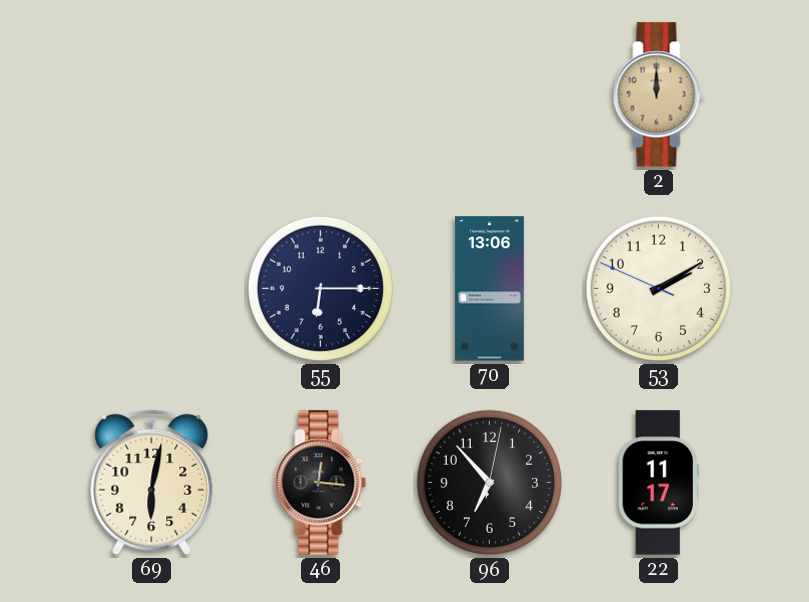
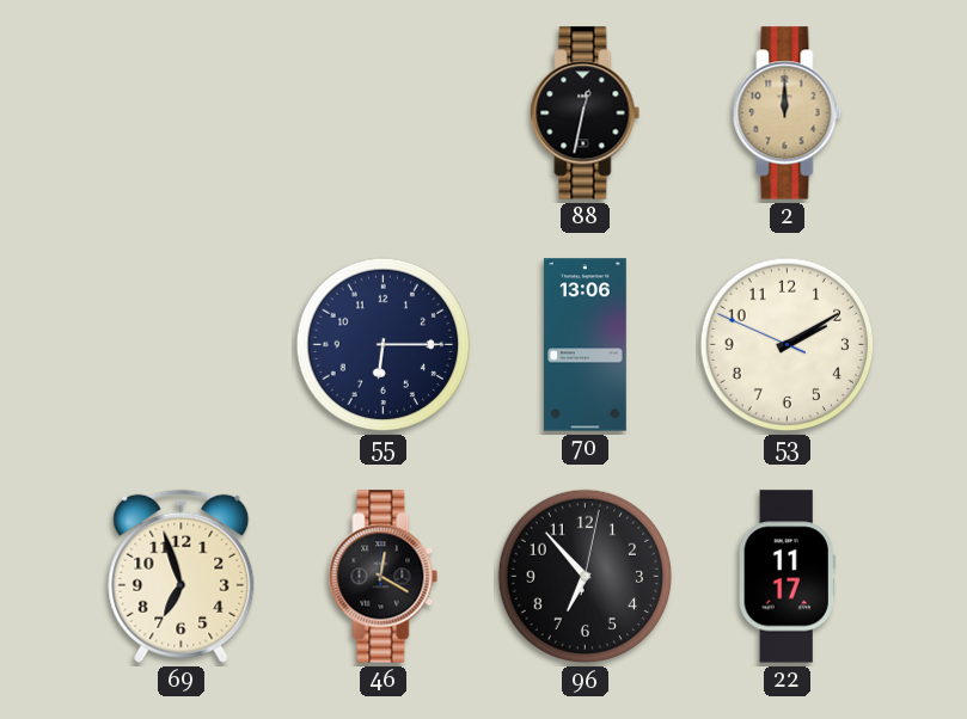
88: none -> 12:32
69: 6:02 -> 6:57
46: 12:16 -> 12:20
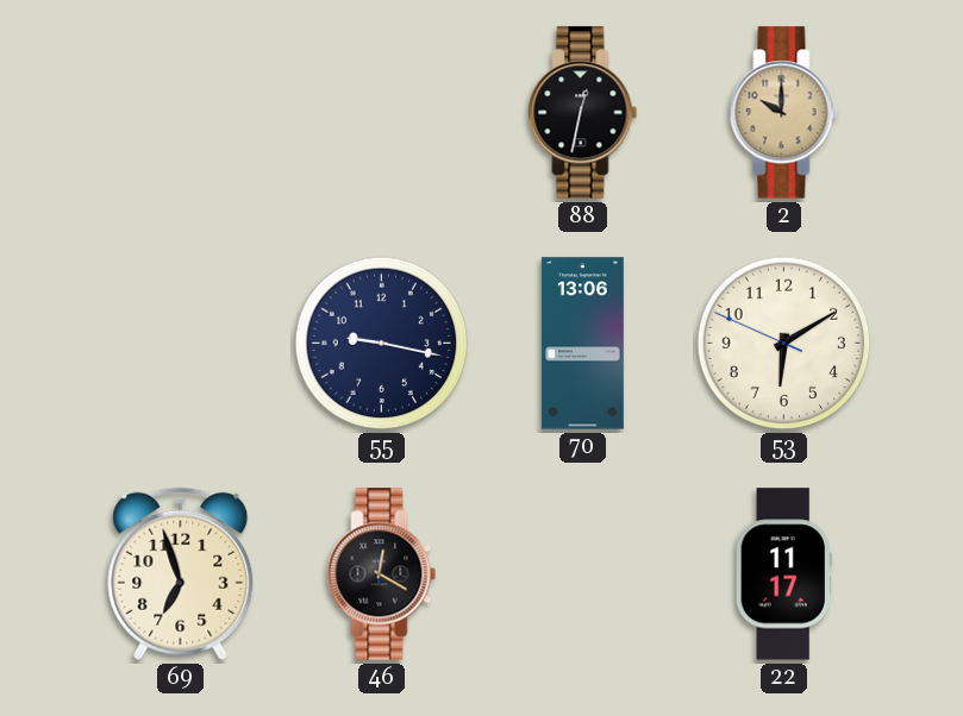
2: 12:00 -> 10:00
55: 6:15 -> 9:17
53: 2:09 -> 6:09
96: 6:53 -> none
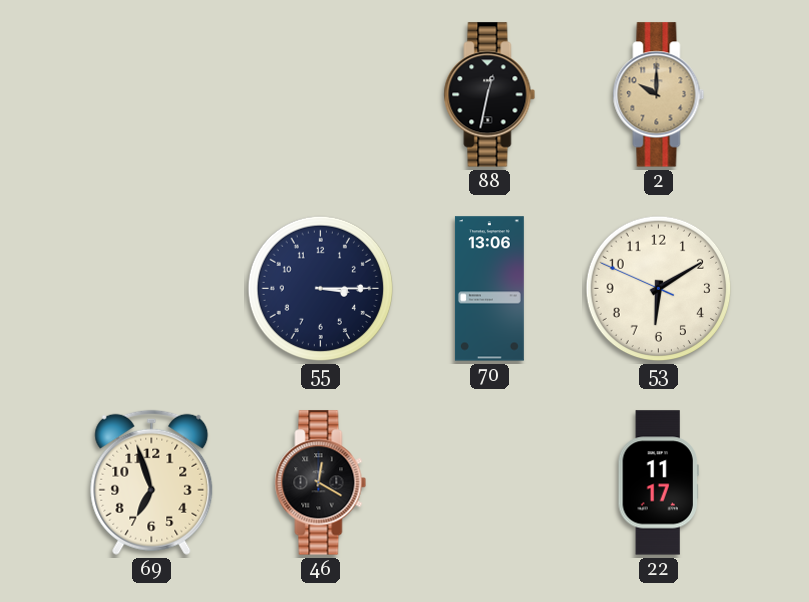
55: 9:17 -> 3:15
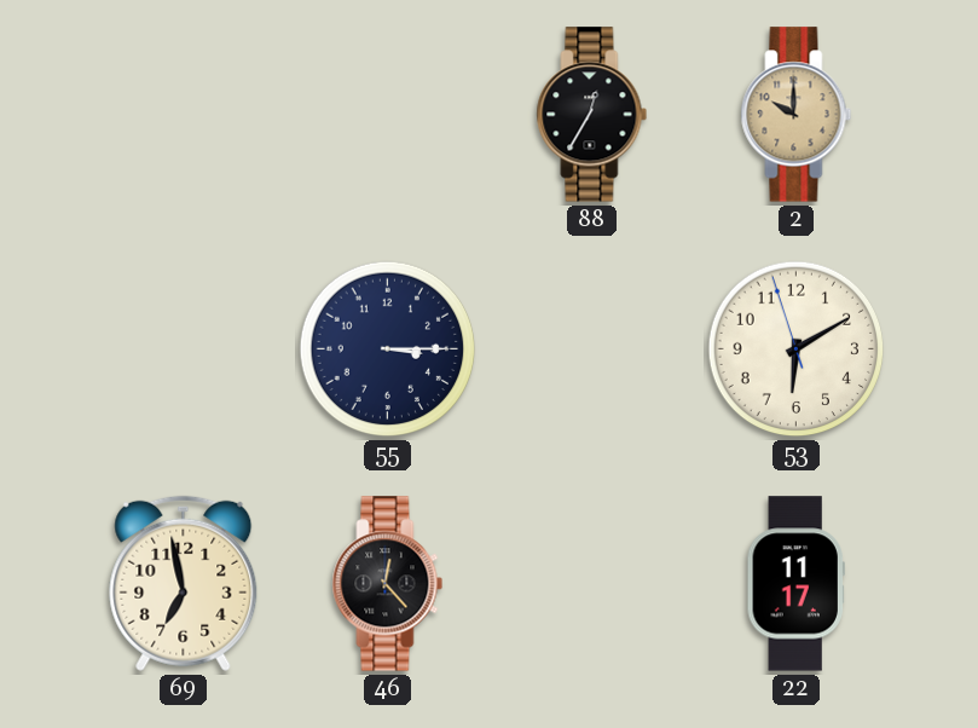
88: 12:32 -> 12:35
70: 13:06 -> none
53: 6:09:49 -> 6:09:57
69: 6:57 -> 6:58
46: 12:20 -> 12:23
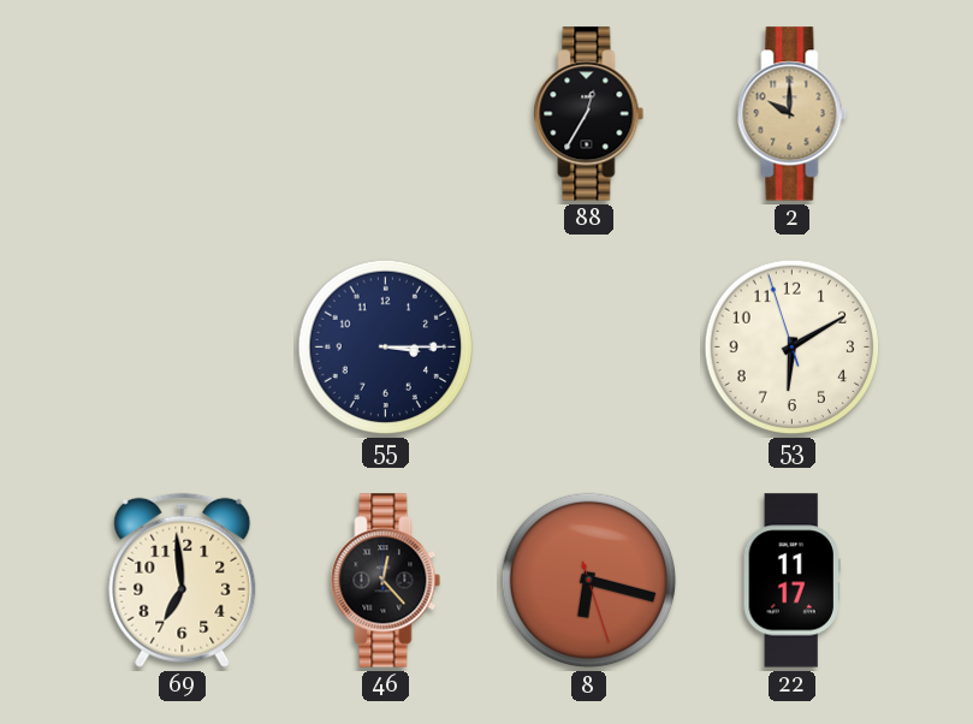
69: 6:58 -> 6:59
8: none -> 6:17
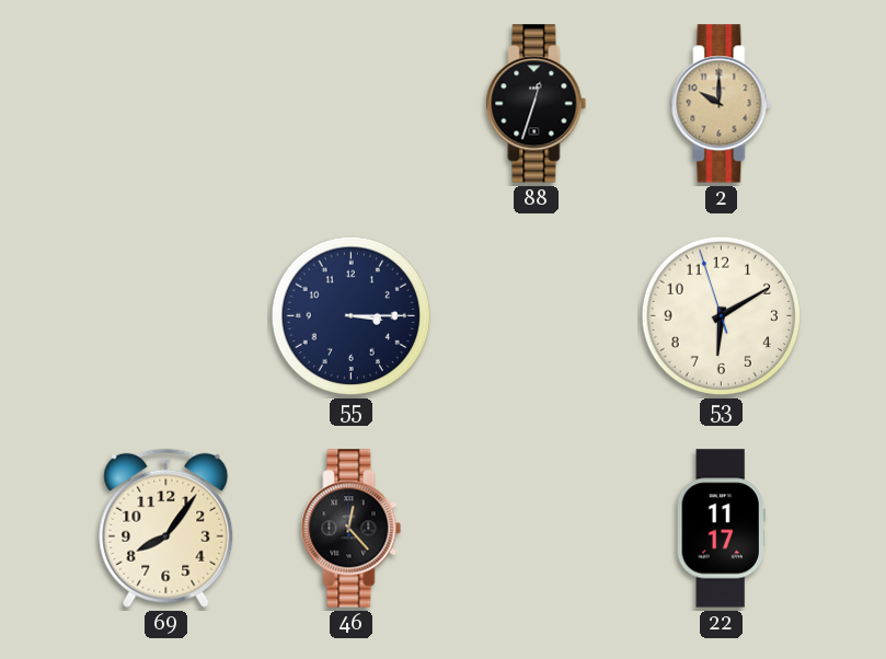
88: 12:35 -> 12:33
69: 6:59 -> 8:06
8: 6:17 -> none
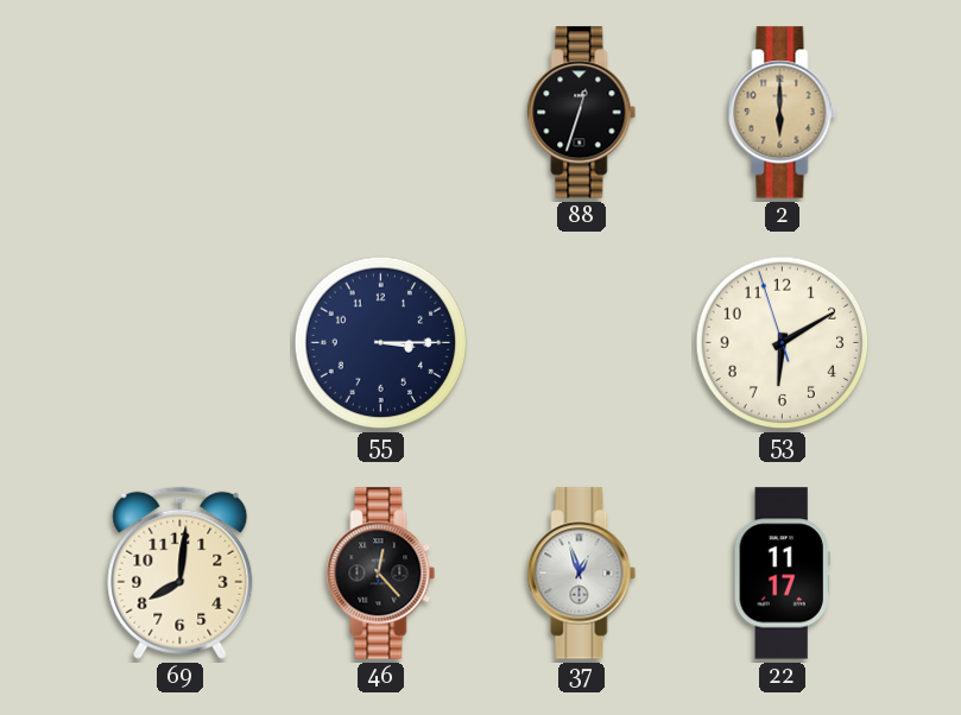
2: 10:00 -> 6:00
69: 8:06 -> 8:01
37: none -> 12:57
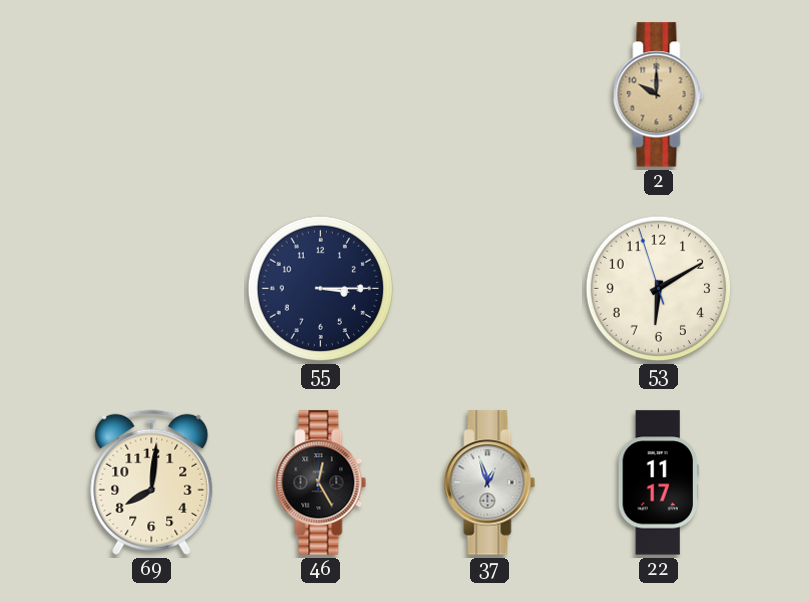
88: 12:33 -> none
2: 6:00 -> 10:00
46: 12:23 -> 12:25
